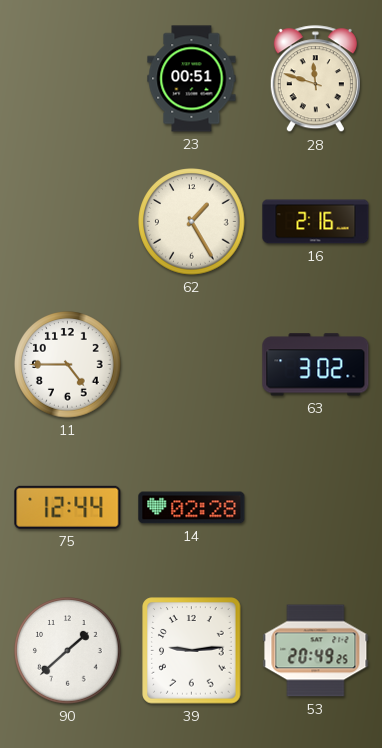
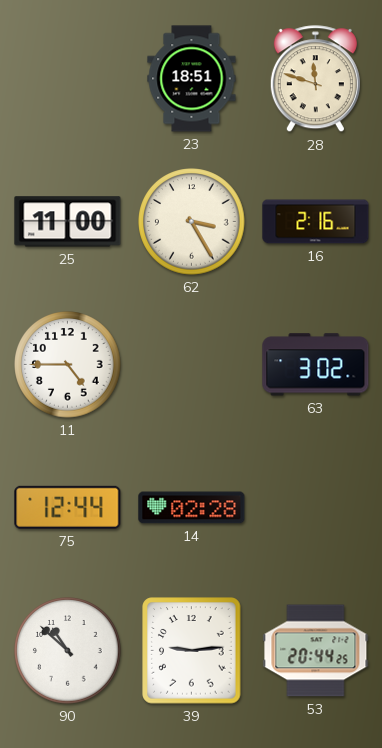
23: 00:51 -> 18:51
25: none -> 11:00
62: 1:25 -> 3:25
90: 1:38 -> 10:52
53: 20:49 -> 20:44
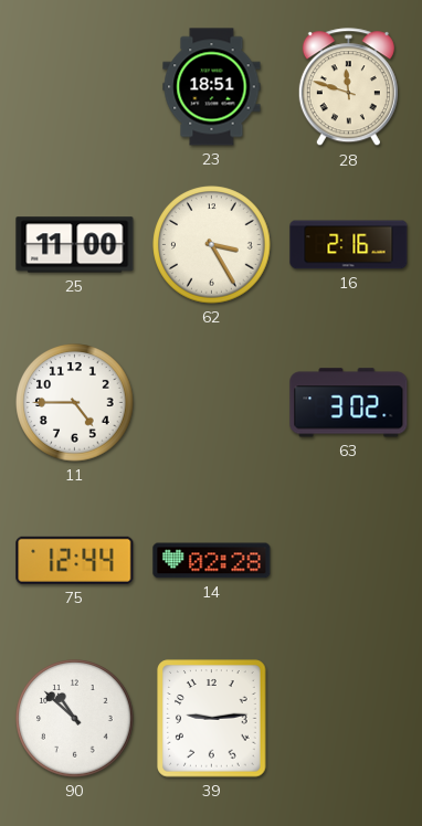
53: 20:44 -> none
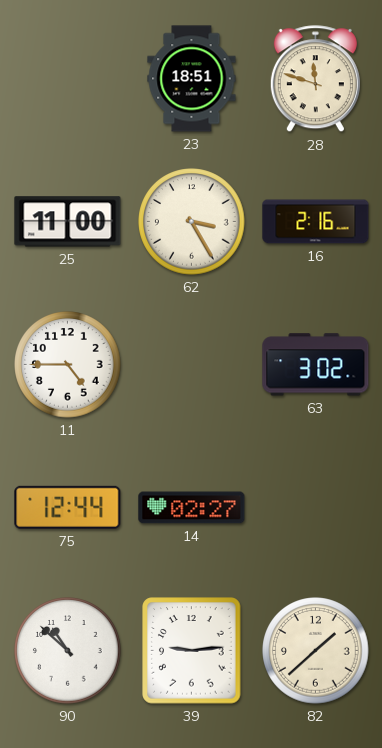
14: 02:28 -> 02:27
82: none -> 1:38
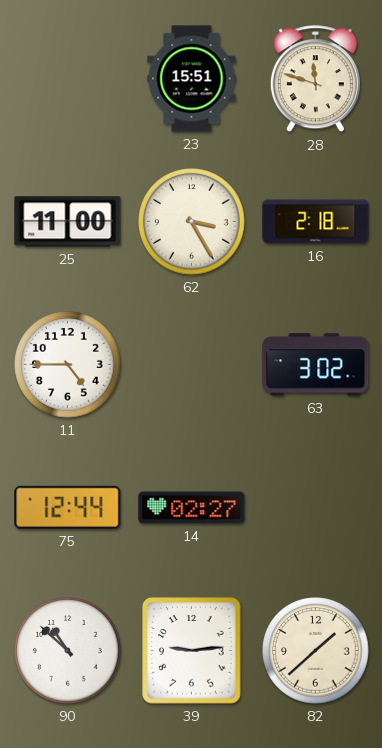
23: 18:51 -> 15:51
16: 2:16 -> 2:18
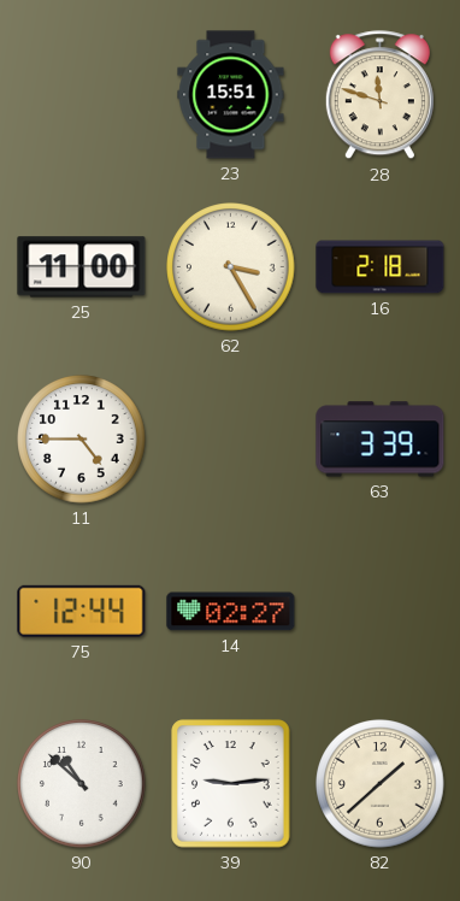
63: 3:02 -> 3:39
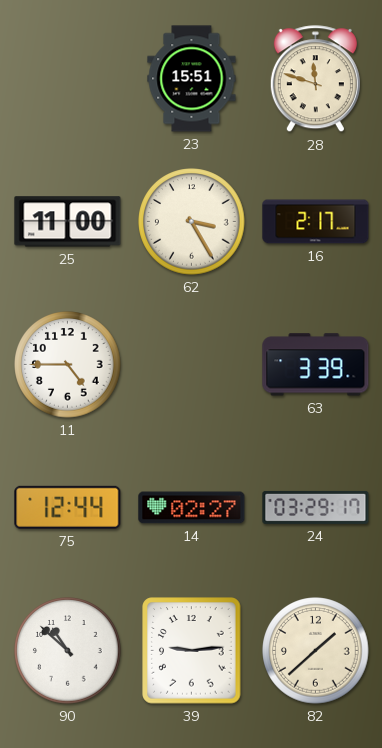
16: 2:18 -> 2:17
24: none -> 03:29
